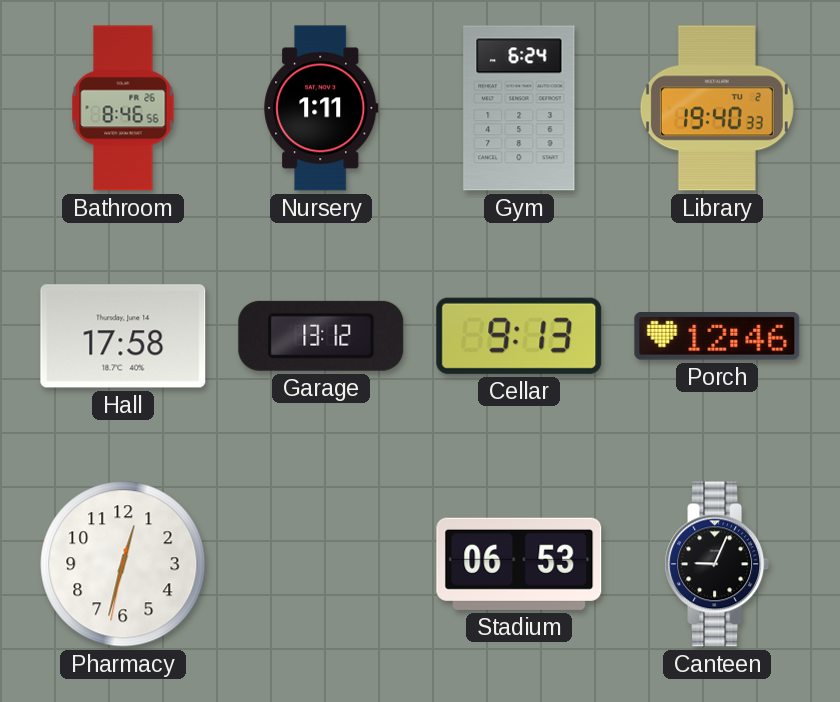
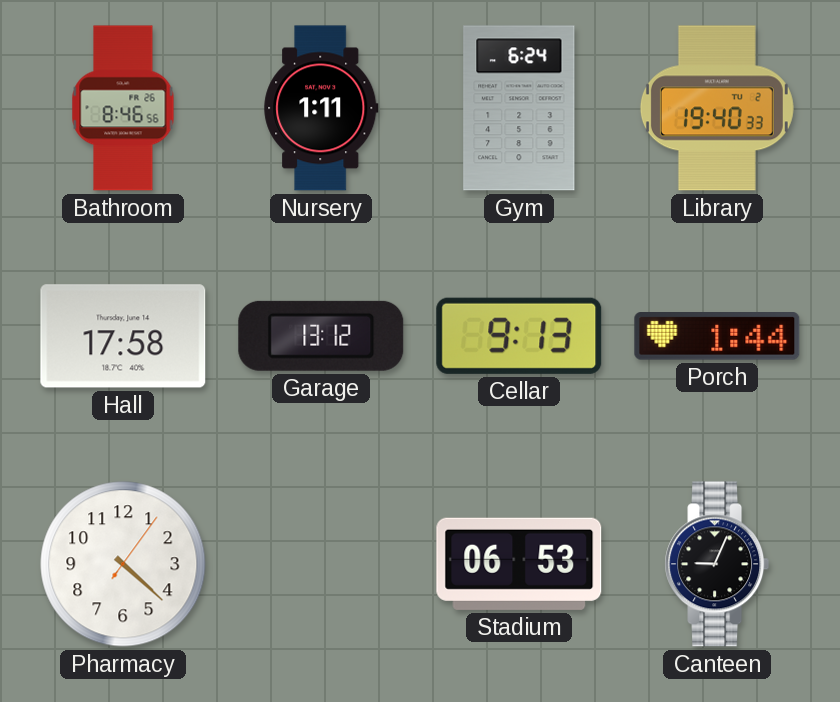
Porch: 12:46 -> 1:44
Pharmacy: 12:32 -> 4:22
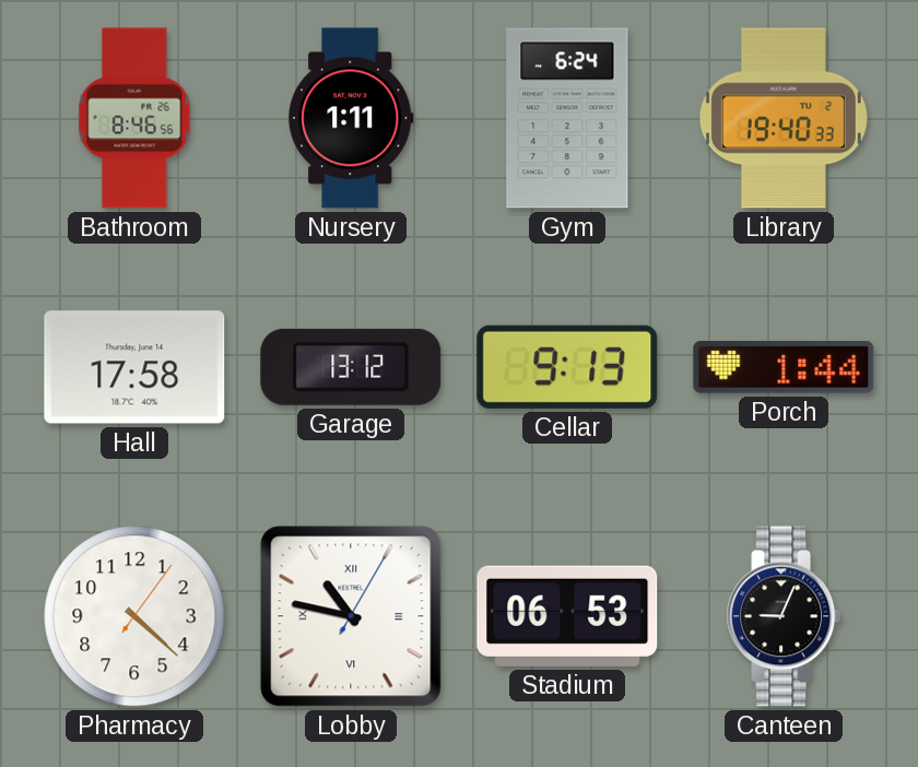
Lobby: none -> 10:47
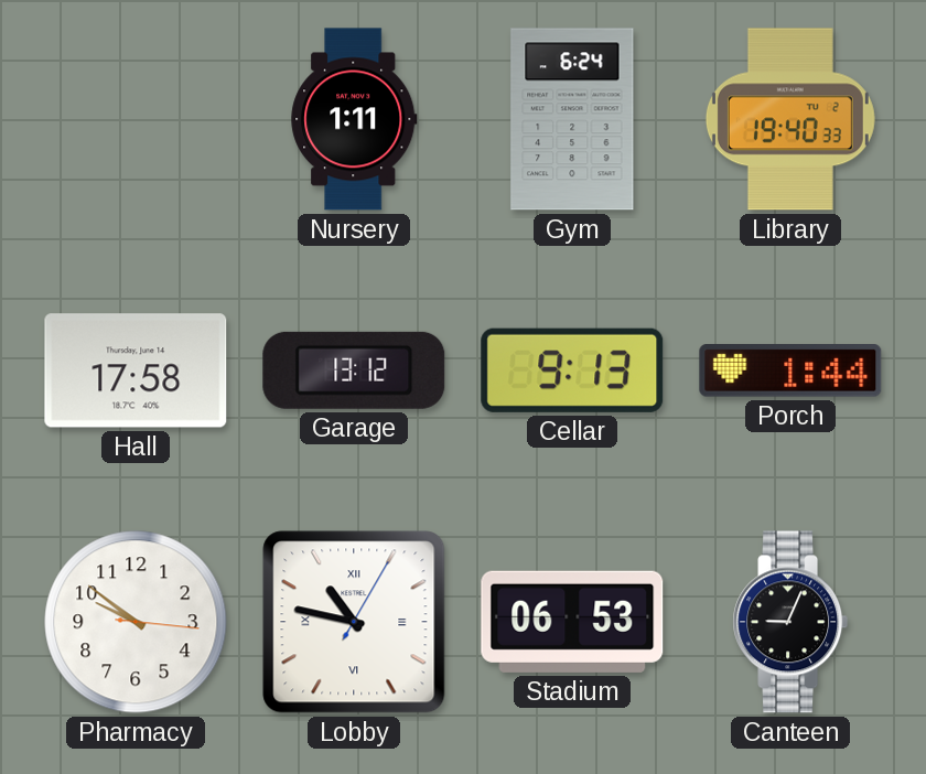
Bathroom: 8:46 -> none
Pharmacy: 4:22 -> 9:51
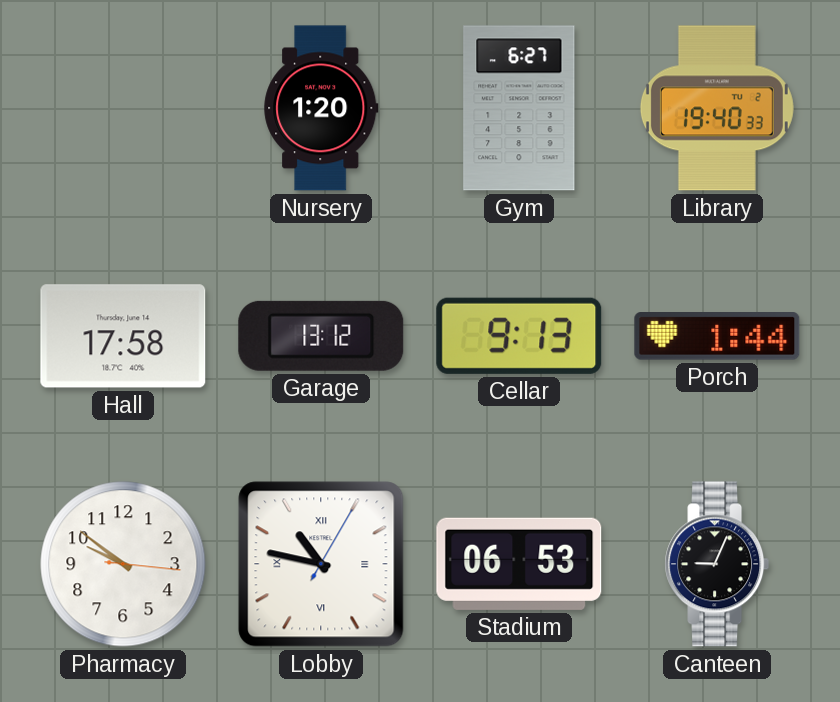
Nursery: 1:11 -> 1:20
Gym: 6:24 -> 6:27
